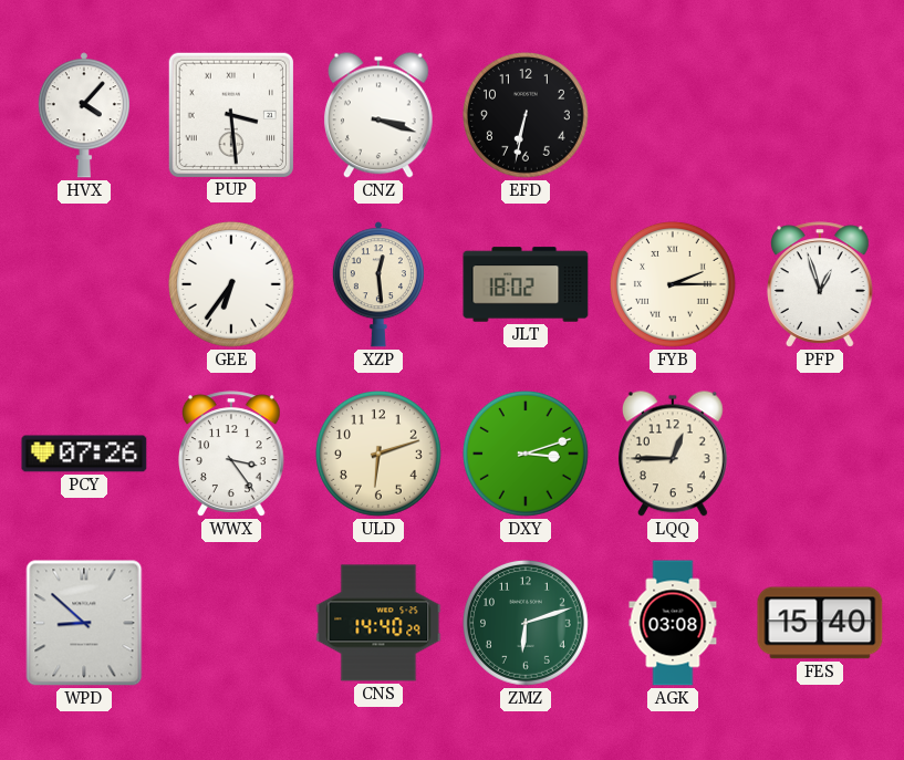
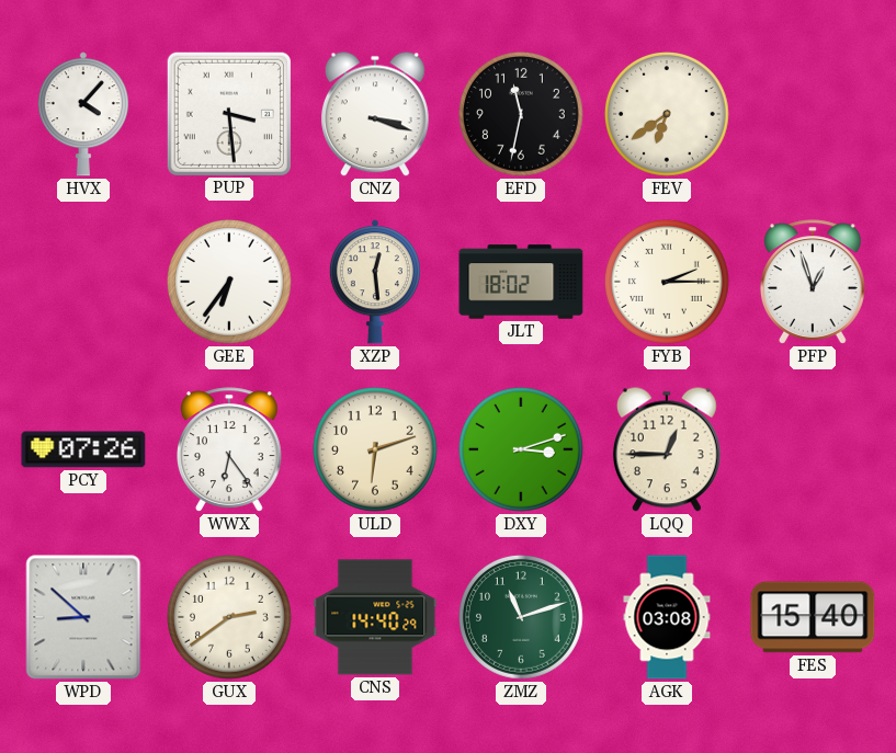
EFD: 6:32 -> 11:32
FEV: none -> 6:39
WWX: 3:24 -> 6:24
GUX: none -> 2:39
ZMZ: 6:12 -> 11:12
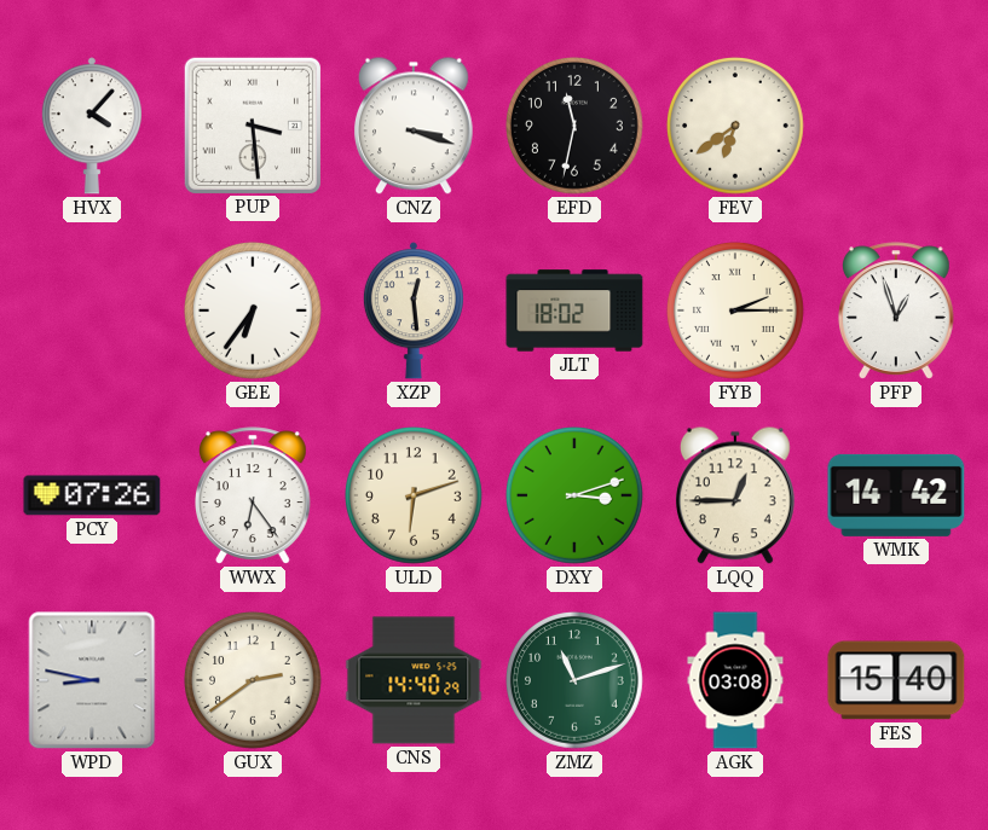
WMK: none -> 14:42
WPD: 8:52 -> 8:47
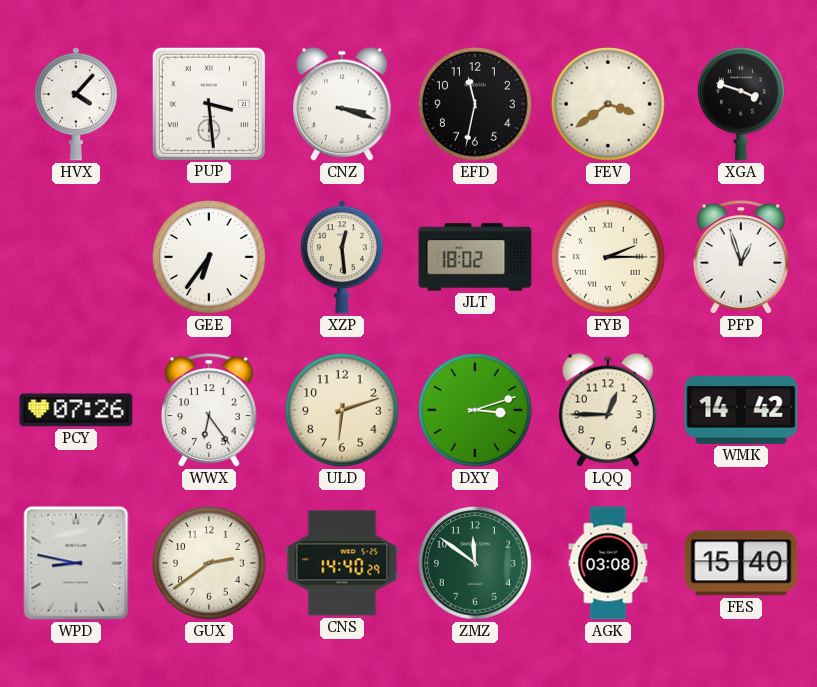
FEV: 6:39 -> 3:39
XGA: none -> 3:48
ZMZ: 11:12 -> 11:51
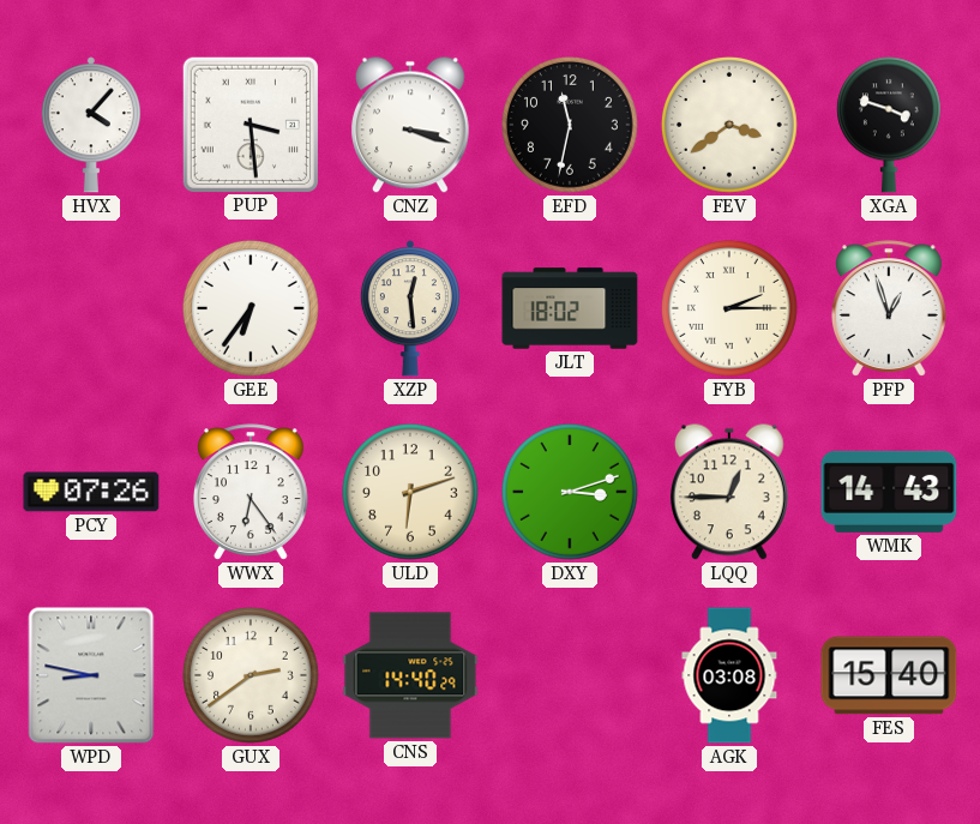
WMK: 14:42 -> 14:43
ZMZ: 11:51 -> none
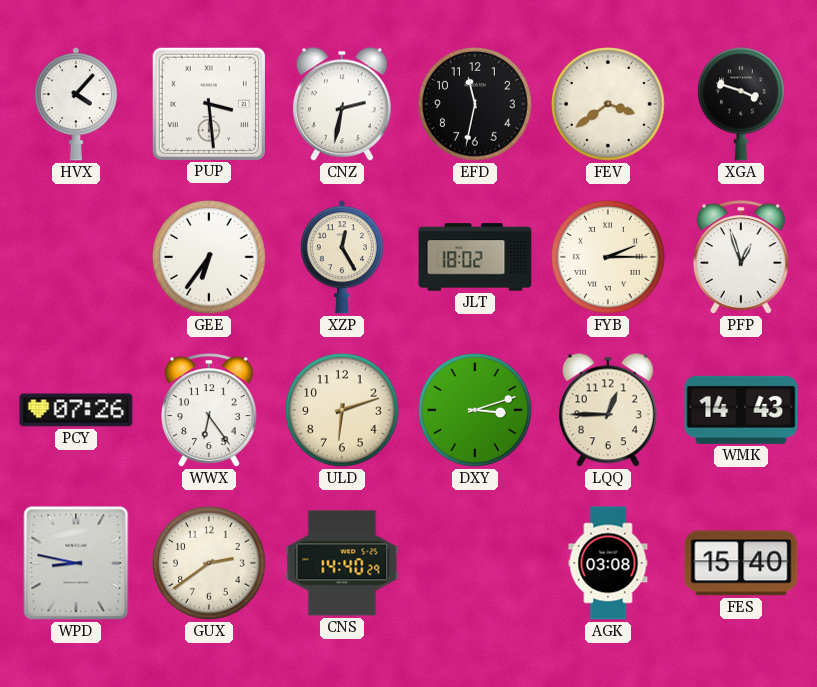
CNZ: 3:18 -> 2:32
XZP: 12:29 -> 12:25
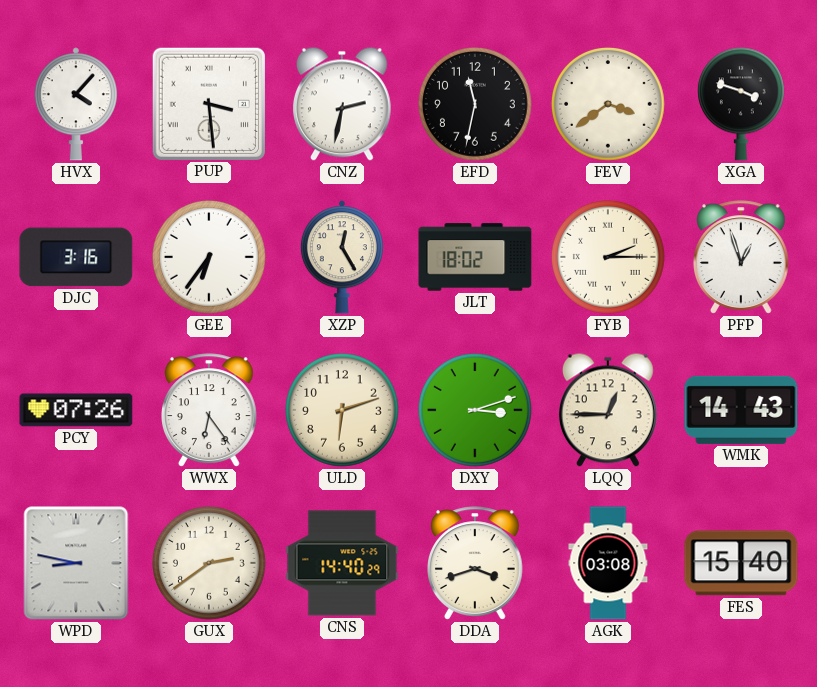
DJC: none -> 3:16
DDA: none -> 3:42
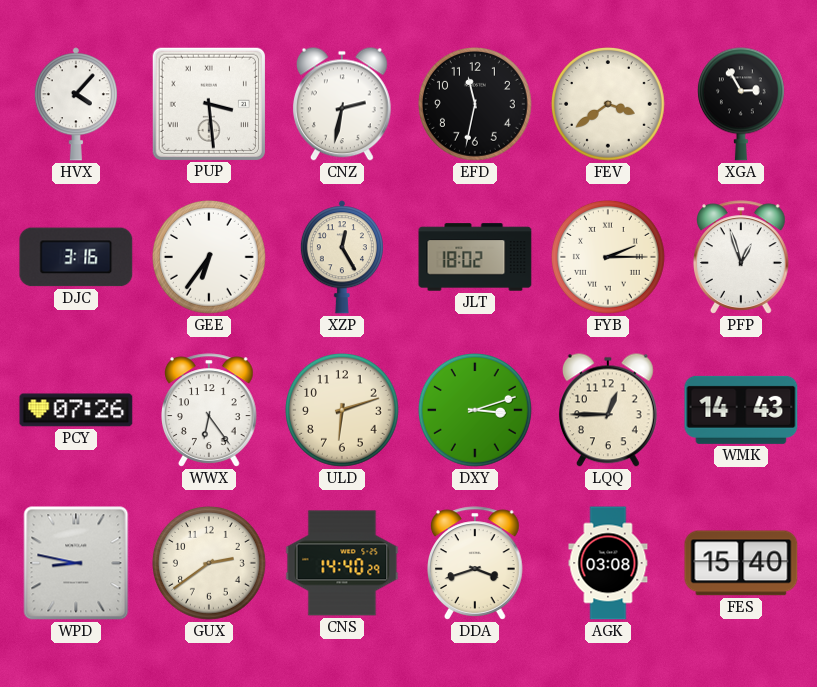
XGA: 3:48 -> 2:55
